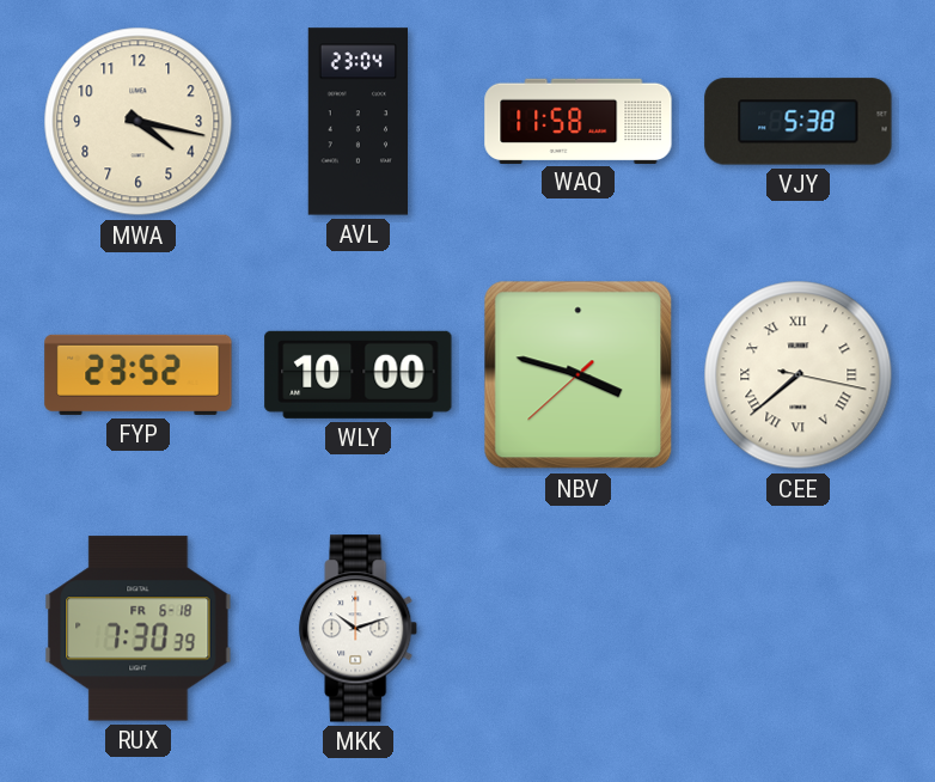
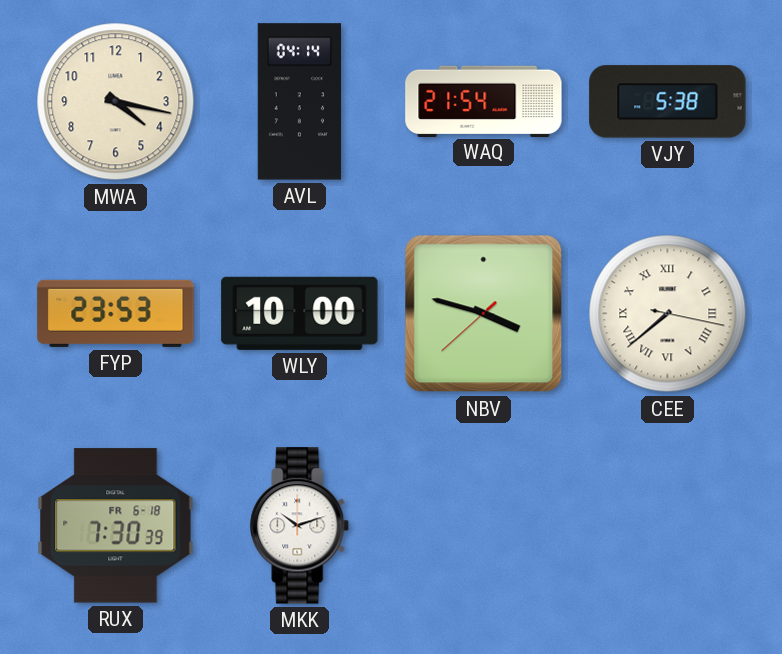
AVL: 23:04 -> 04:14
WAQ: 11:58 -> 21:54
FYP: 23:52 -> 23:53
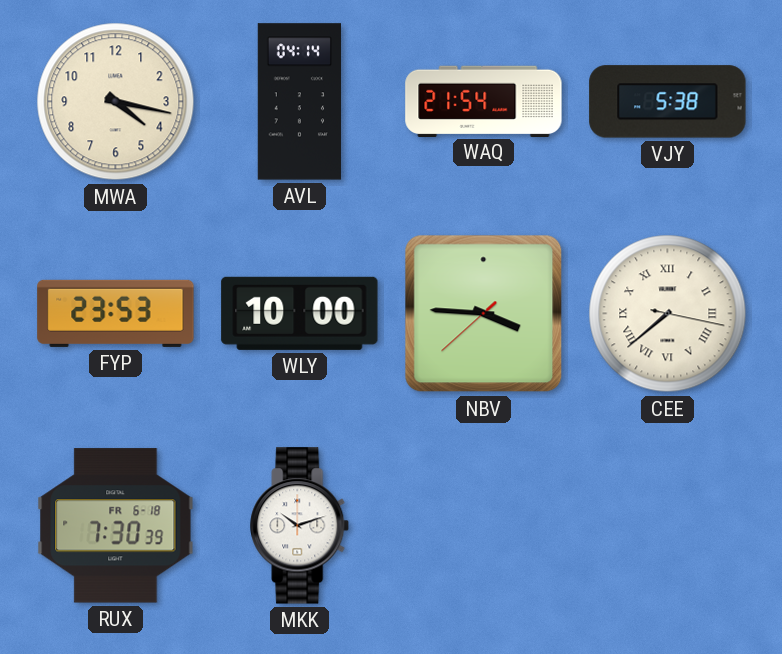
NBV: 3:47 -> 3:45
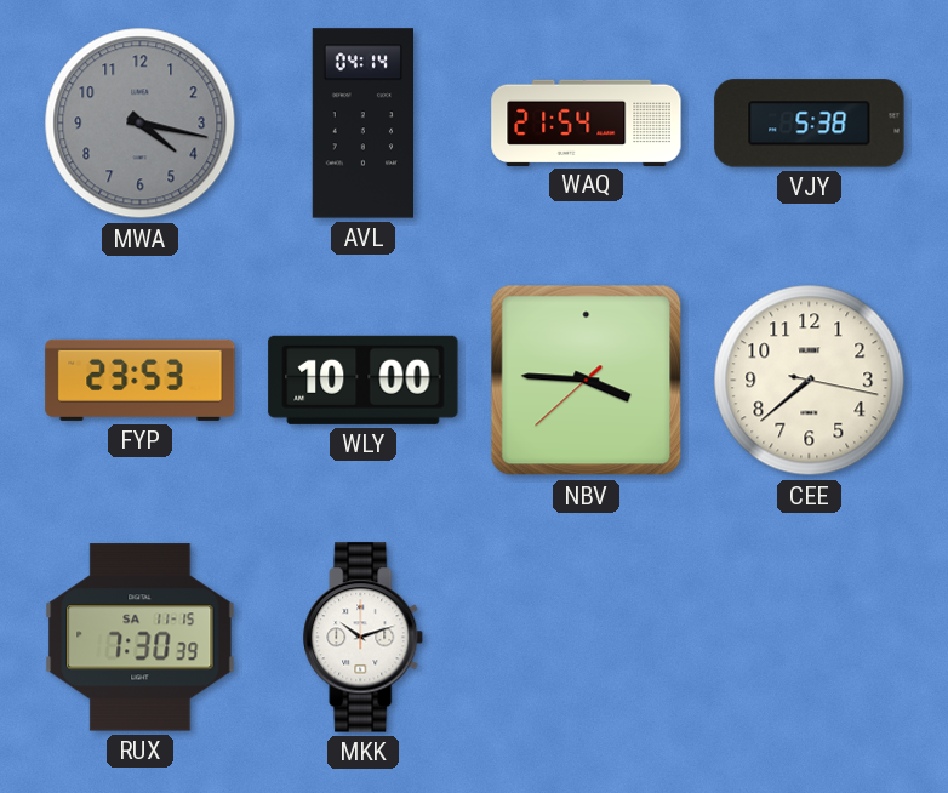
MWA dial: cream -> grey
CEE numerals: Roman -> Arabic
RUX date: FR 6-18 -> SA 11-15
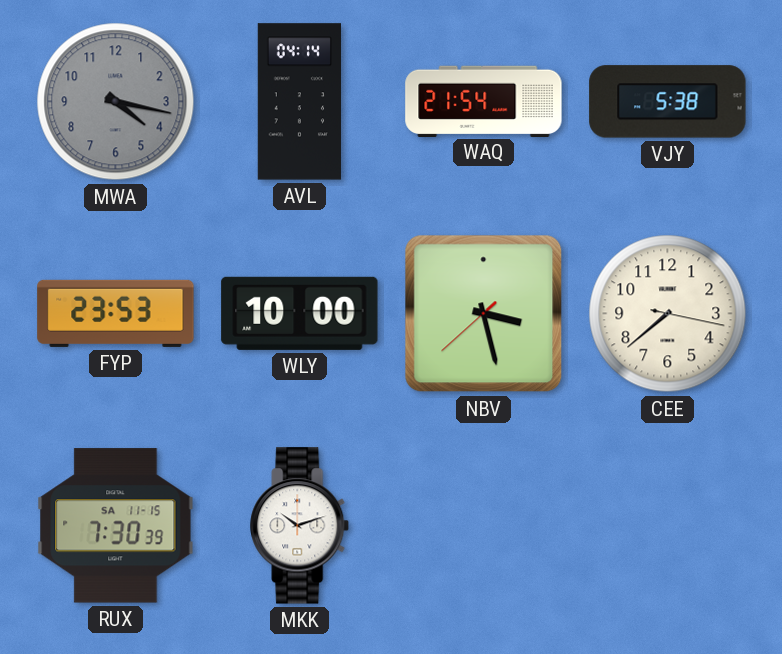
NBV: 3:45 -> 3:27
